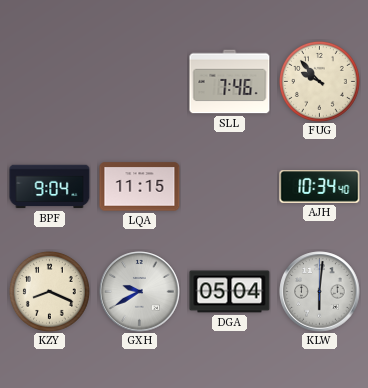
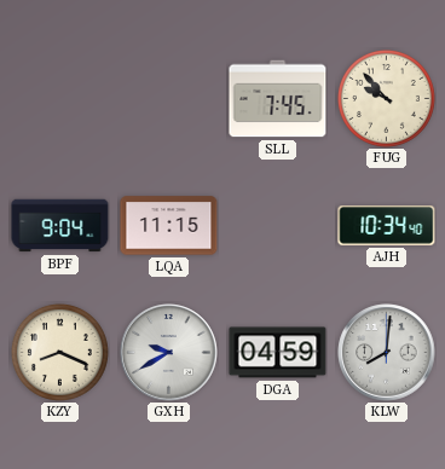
SLL: 7:46 -> 7:45
DGA: 05:04 -> 04:59
KLW: 6:01 -> 8:01
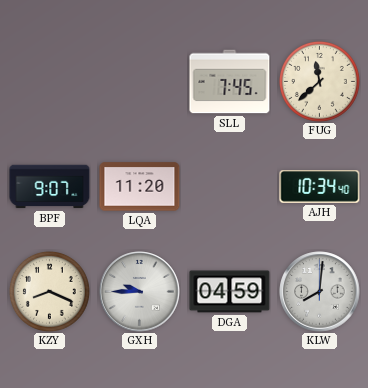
FUG: 9:53 -> 11:38
BPF: 9:04 -> 9:07
LQA: 11:15 -> 11:20
GXH: 9:40 -> 9:45
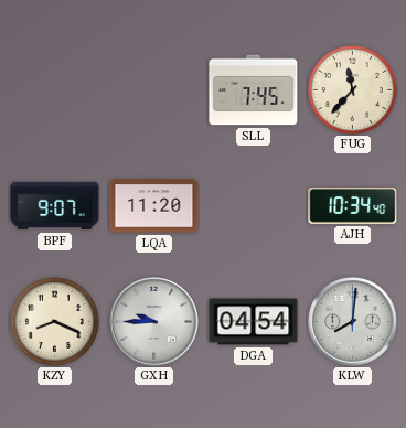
FUG: 11:38 -> 11:37
DGA: 04:59 -> 04:54
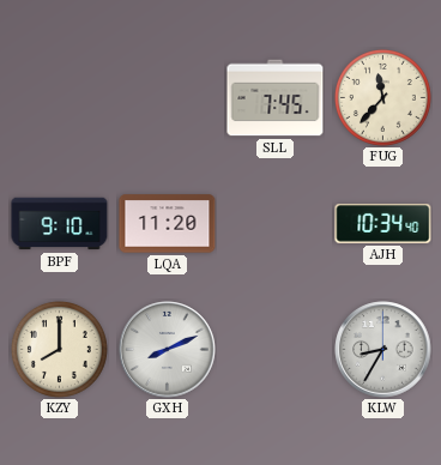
BPF: 9:07 -> 9:10
KZY: 8:19 -> 8:00
GXH: 9:45 -> 8:11
DGA: 04:54 -> none
KLW: 8:01 -> 8:35
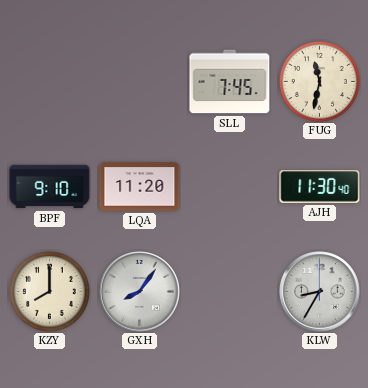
FUG: 11:37 -> 11:32
AJH: 10:34 -> 11:30
GXH: 8:11 -> 8:06
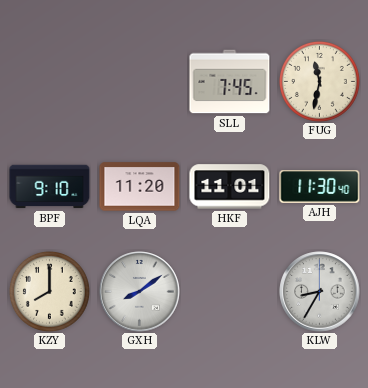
HKF: none -> 11:01
GXH: 8:06 -> 8:09
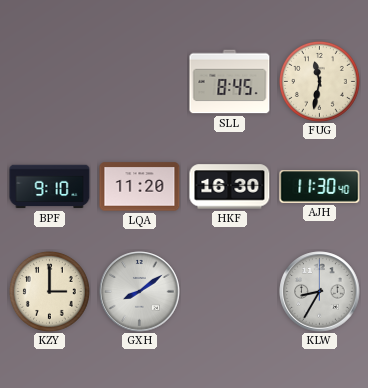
SLL: 7:45 -> 8:45
HKF: 11:01 -> 16:30
KZY: 8:00 -> 3:00
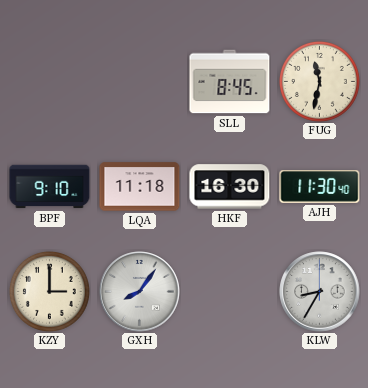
LQA: 11:20 -> 11:18
GXH: 8:09 -> 8:06
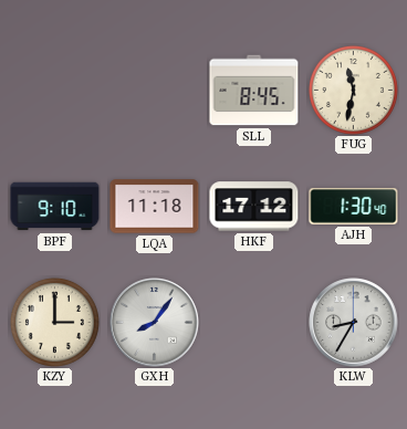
HKF: 16:30 -> 17:12
AJH: 11:30 -> 1:30
